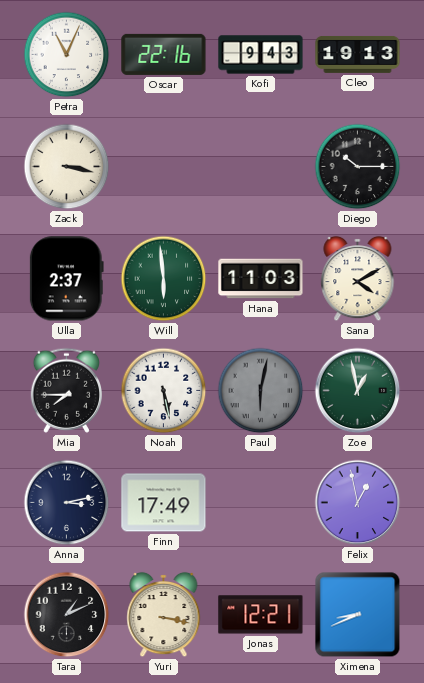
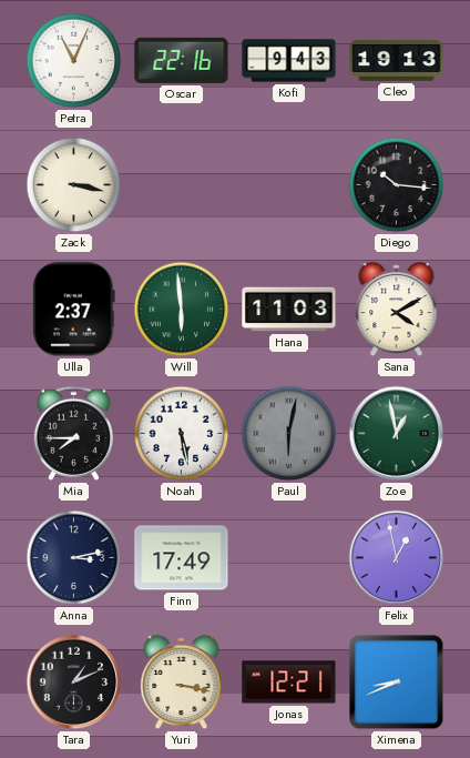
Diego: 10:15 -> 10:16
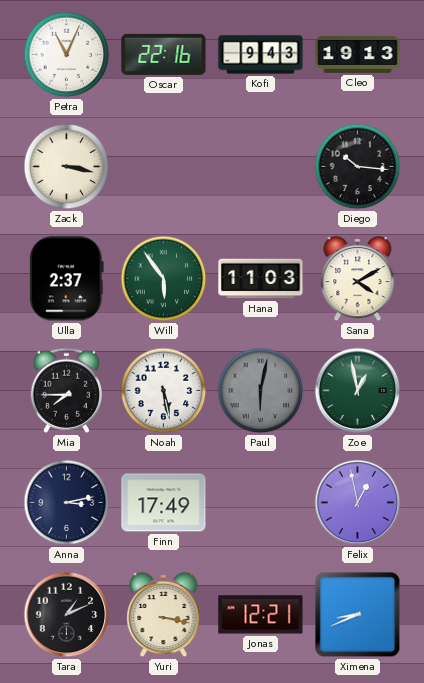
Will: 5:59 -> 5:54
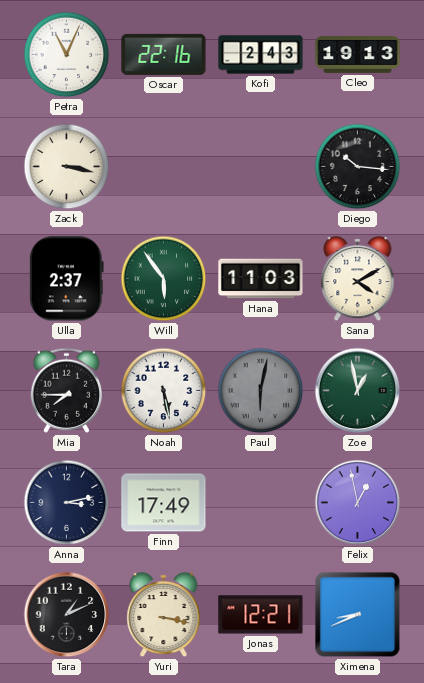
Kofi: 9:43 -> 2:43
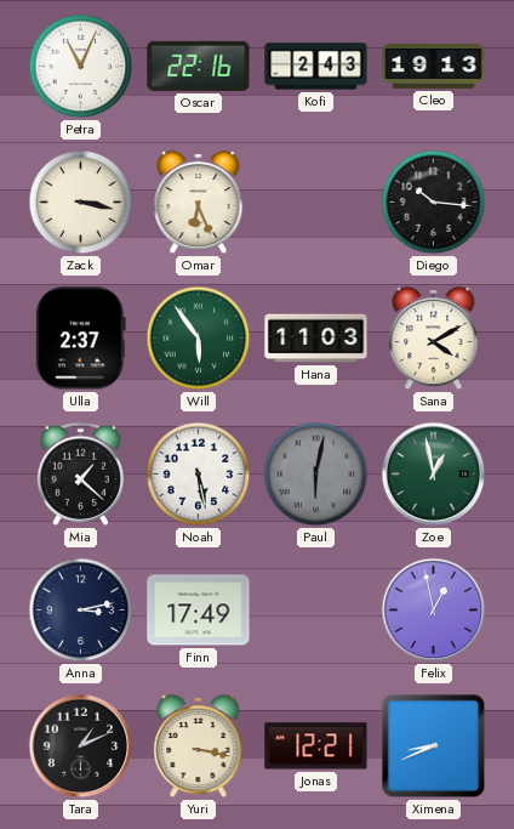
Omar: none -> 6:26
Mia: 7:45 -> 1:22
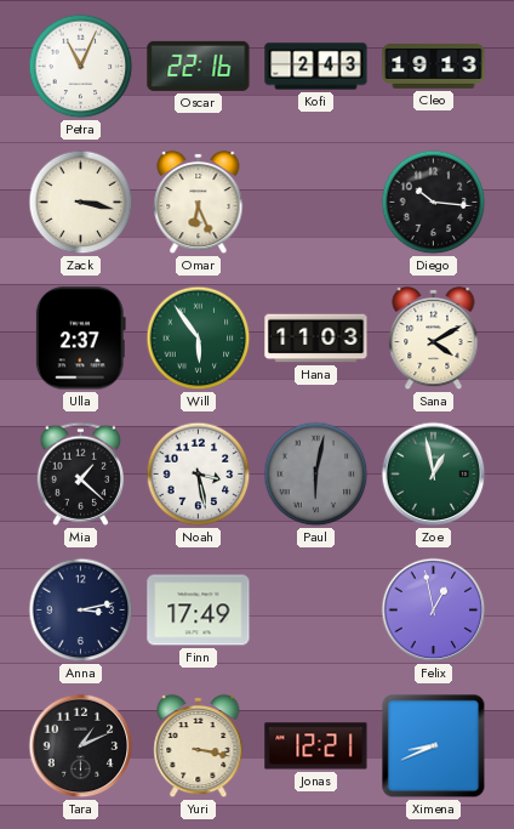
Noah: 5:28 -> 3:28
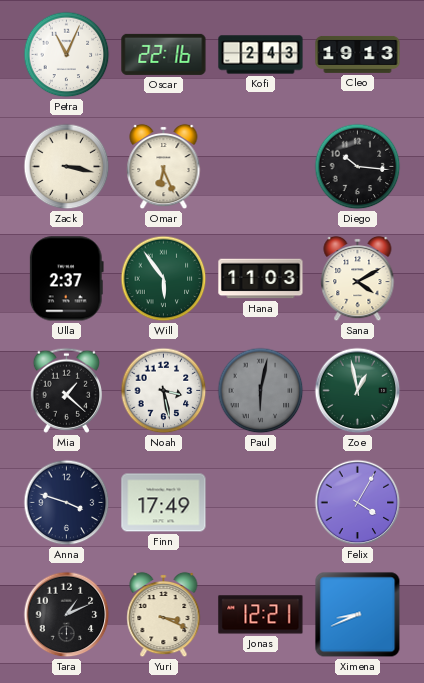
Anna: 3:13 -> 3:48
Felix: 12:58 -> 4:05
Yuri: 3:17 -> 3:19
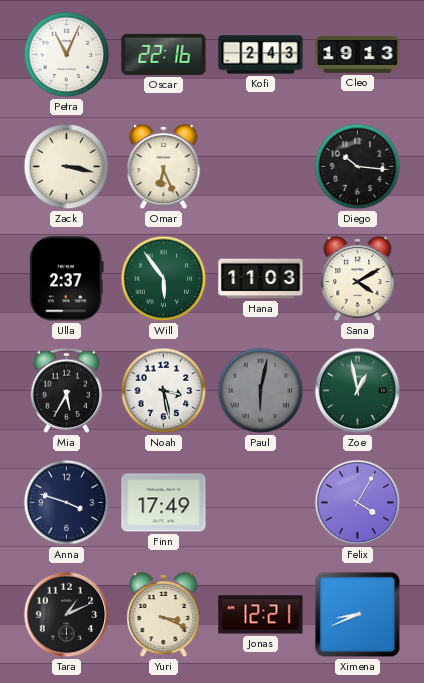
Mia: 1:22 -> 5:35
